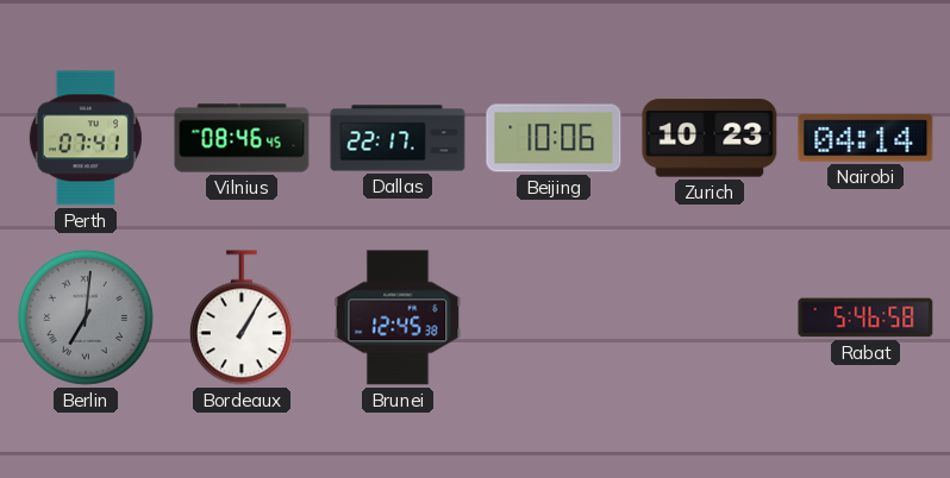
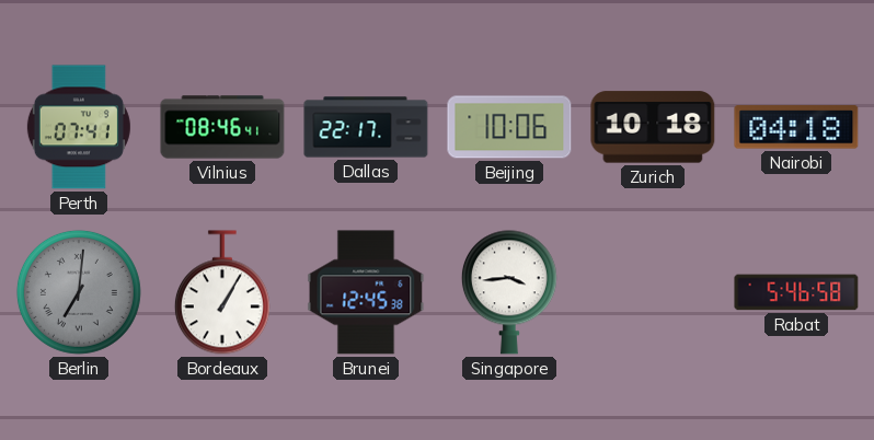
Vilnius: 08:46:45 -> 08:46:41
Zurich: 10:23 -> 10:18
Nairobi: 04:14 -> 04:18
Singapore: none -> 3:44
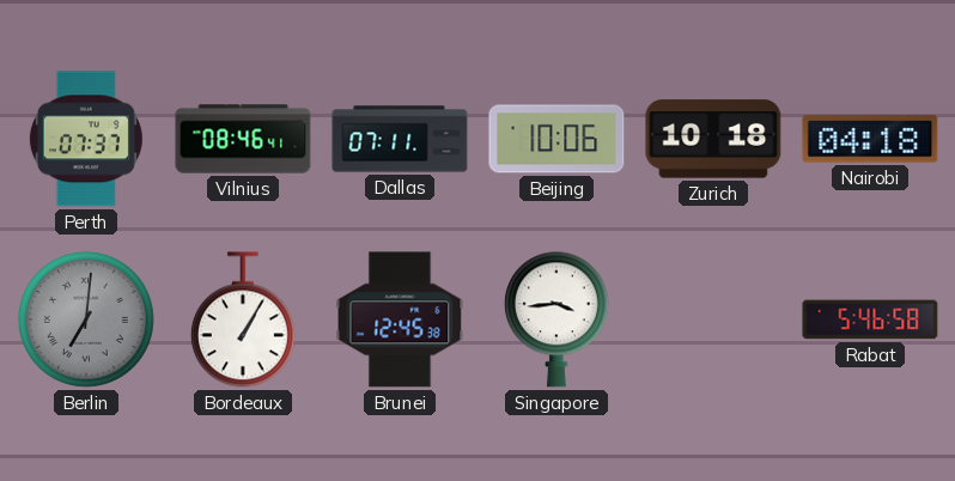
Perth: 07:41 -> 07:37
Dallas: 22:17 -> 07:11
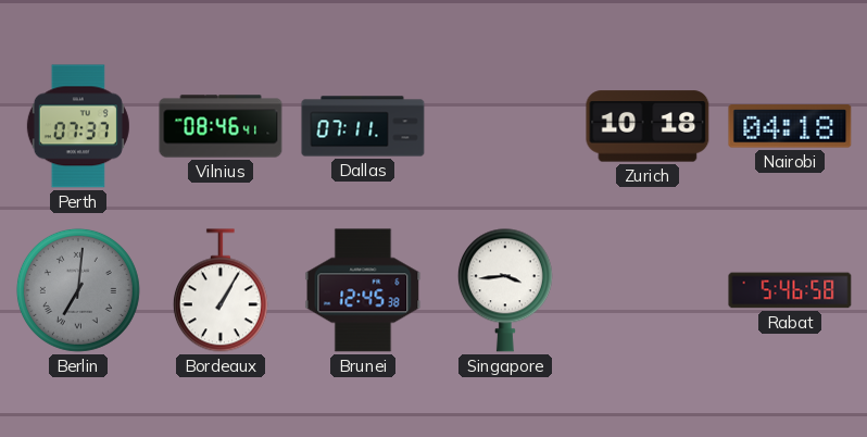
Beijing: 10:06 -> none
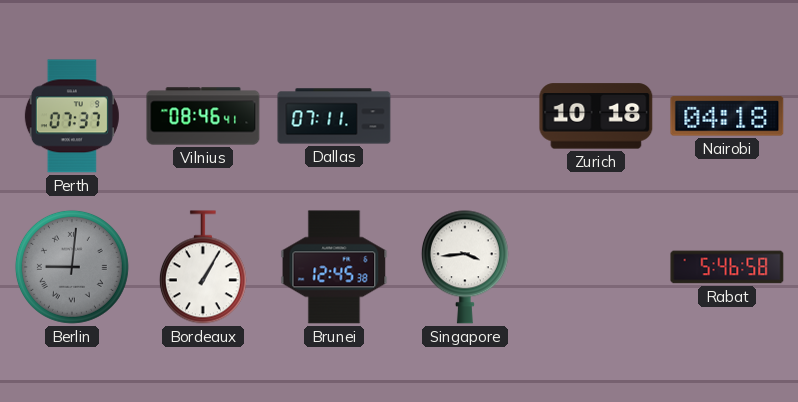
Berlin: 7:01 -> 9:01
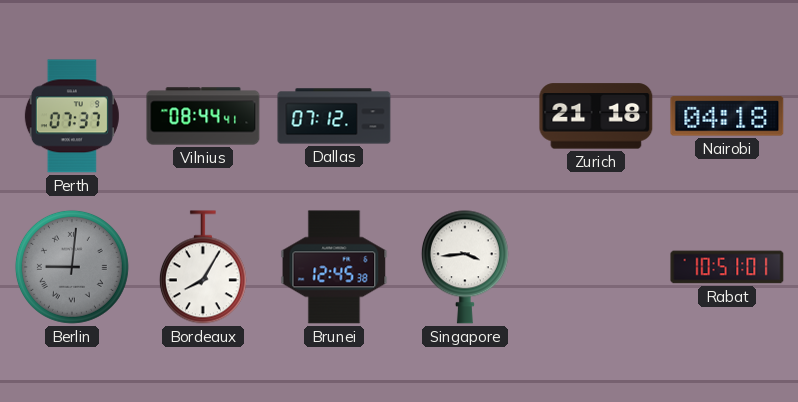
Vilnius: 08:46 -> 08:44
Dallas: 07:11 -> 07:12
Zurich: 10:18 -> 21:18
Bordeaux: 1:05 -> 8:05
Rabat: 5:46 -> 10:51
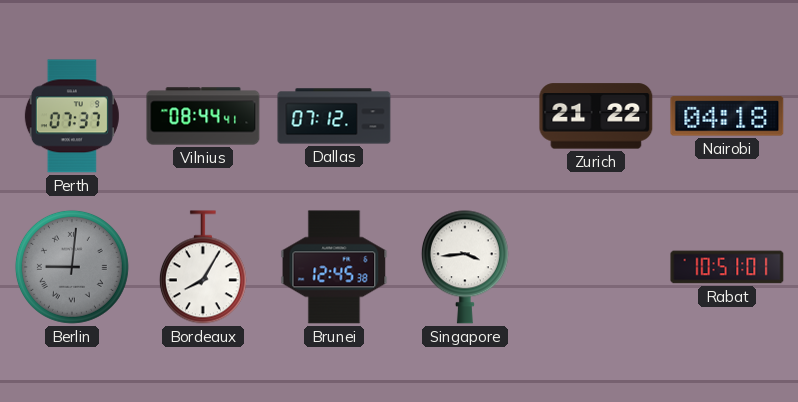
Zurich: 21:18 -> 21:22
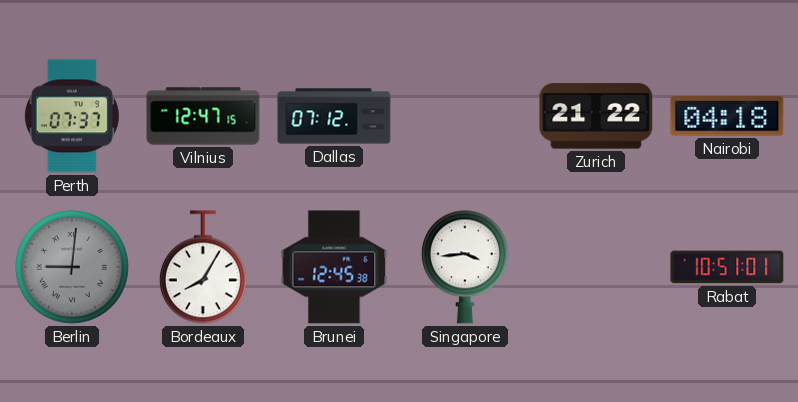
Vilnius: 08:44 -> 12:47
